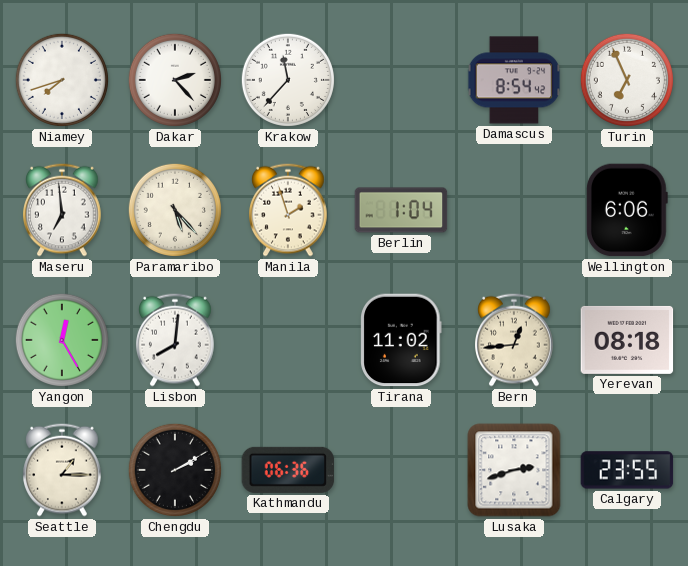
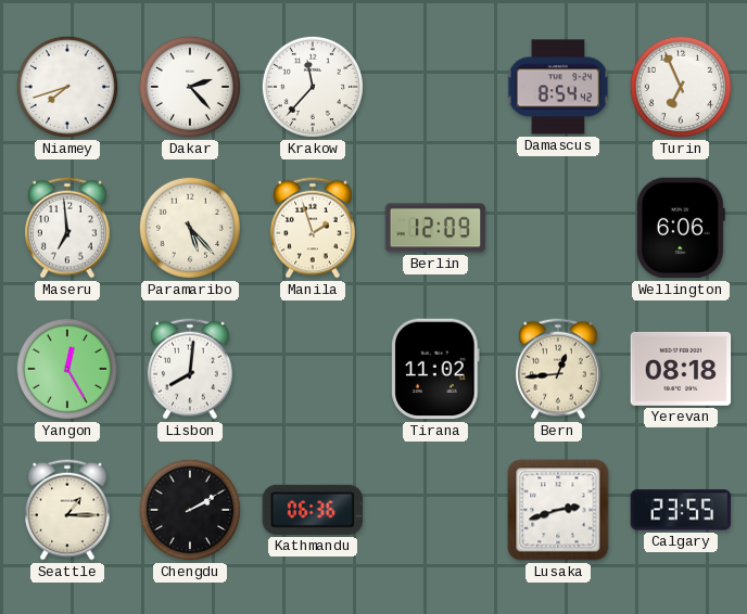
Berlin: 1:04 -> 12:09
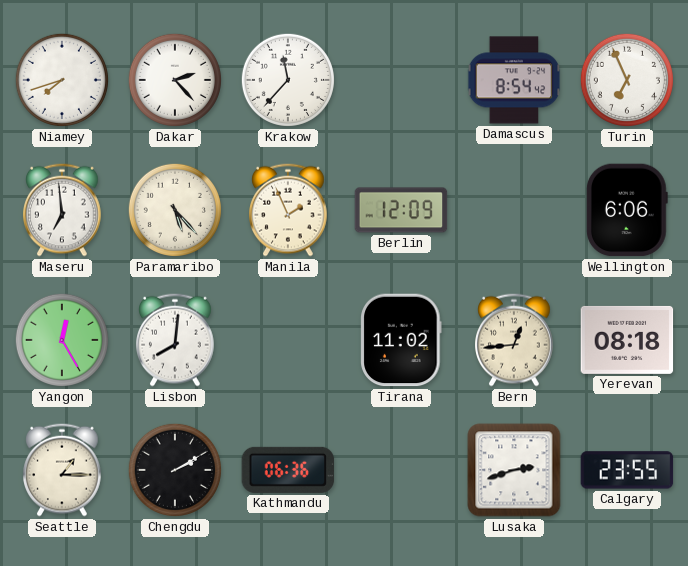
Manila: 1:57 -> 1:56
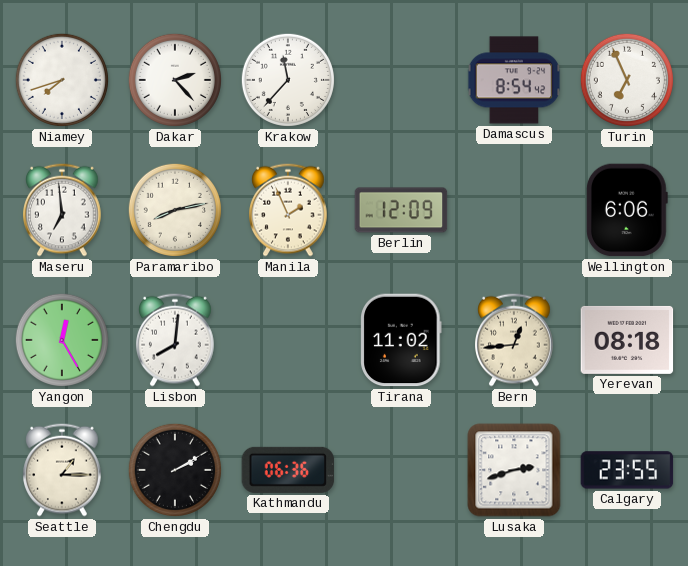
Paramaribo: 5:23 -> 8:13
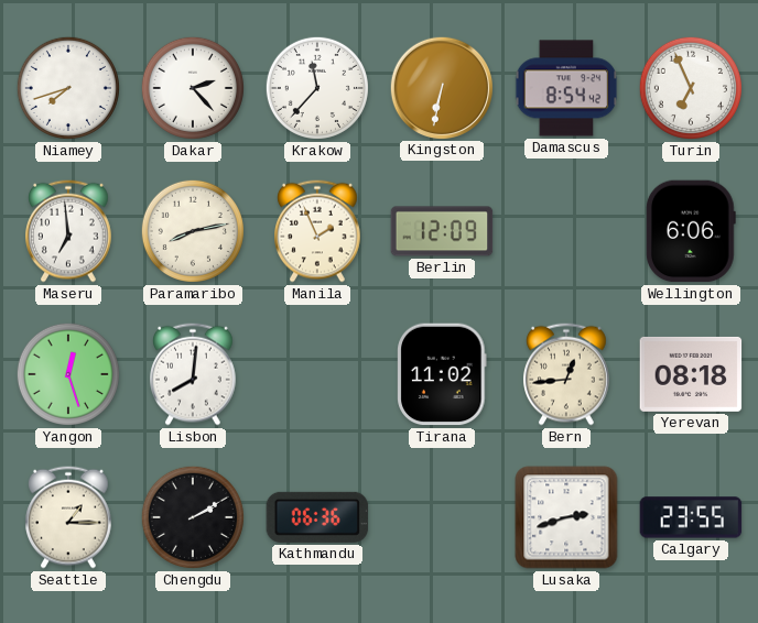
Kingston: none -> 6:32
Yangon: 12:25 -> 12:27
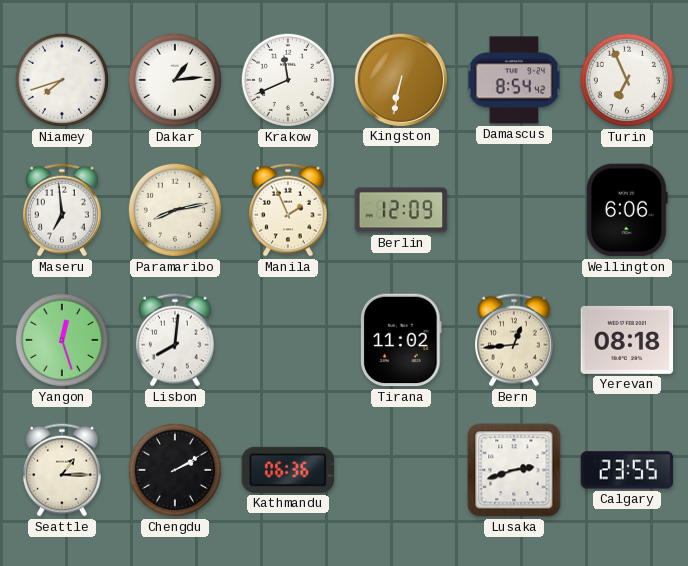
Dakar: 2:23 -> 1:14
Krakow: 11:37 -> 11:41
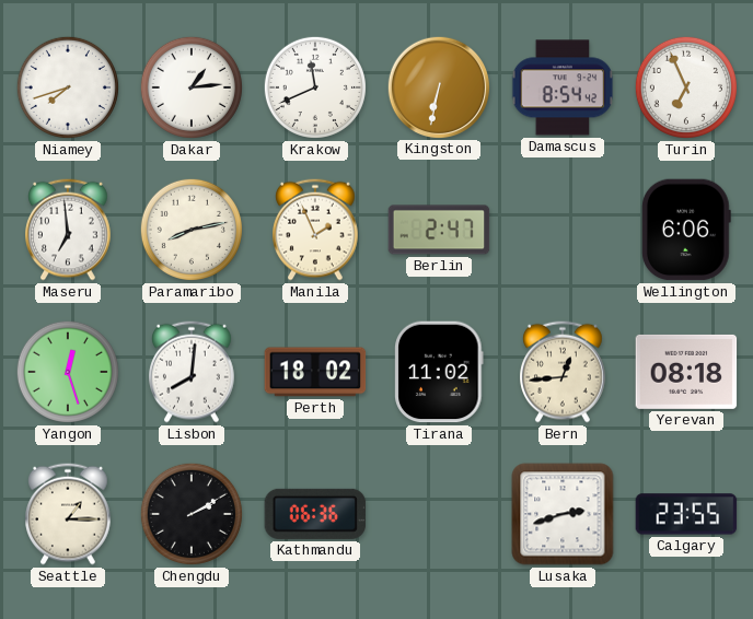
Berlin: 12:09 -> 2:47
Perth: none -> 18:02
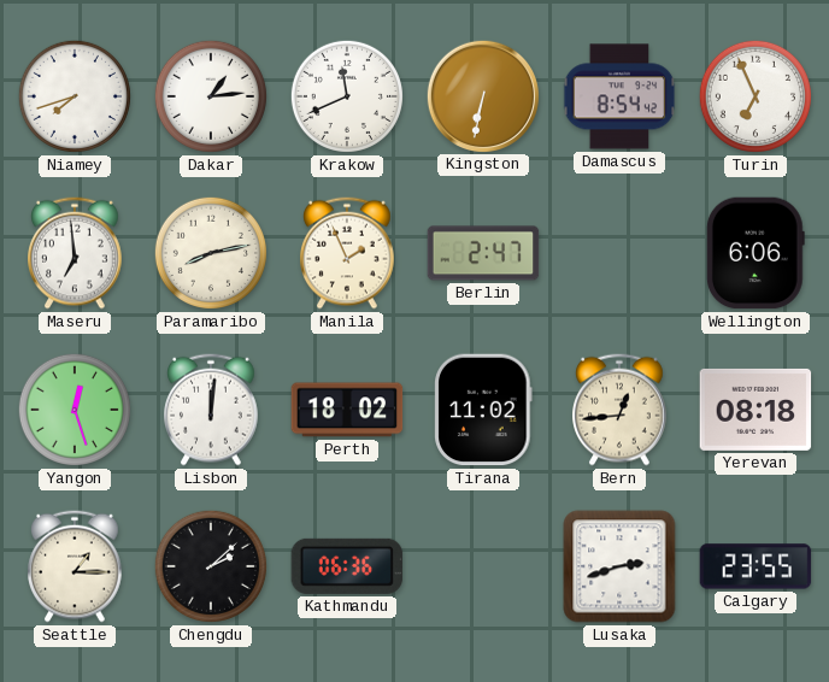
Lisbon: 8:01 -> 12:01
Chengdu: 2:10 -> 2:08
